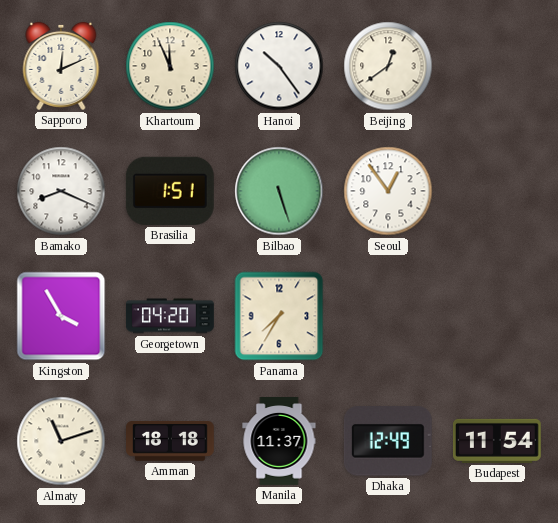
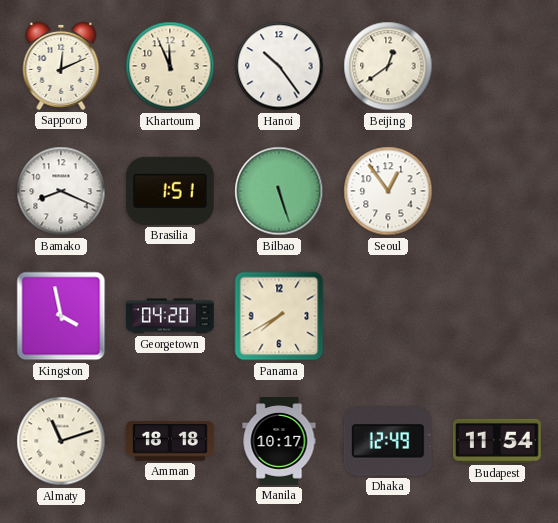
Kingston: 3:55 -> 3:58
Panama: 7:35 -> 7:40
Manila: 11:37 -> 10:17
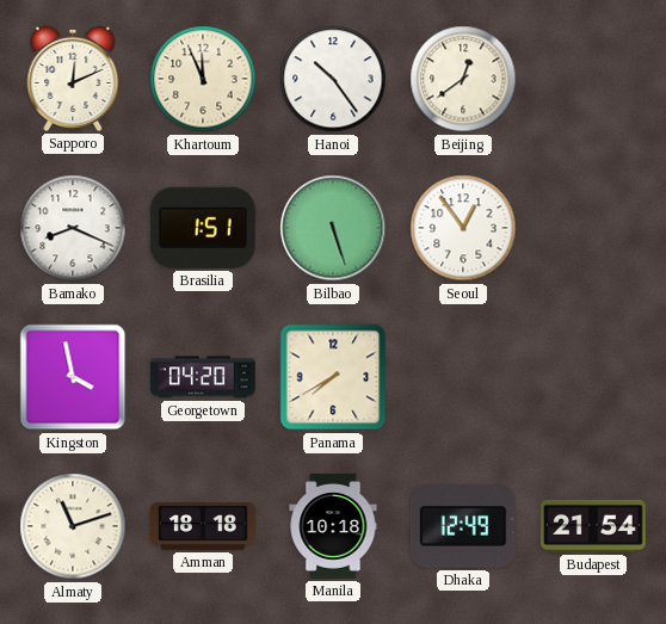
Manila: 10:17 -> 10:18
Budapest: 11:54 -> 21:54
